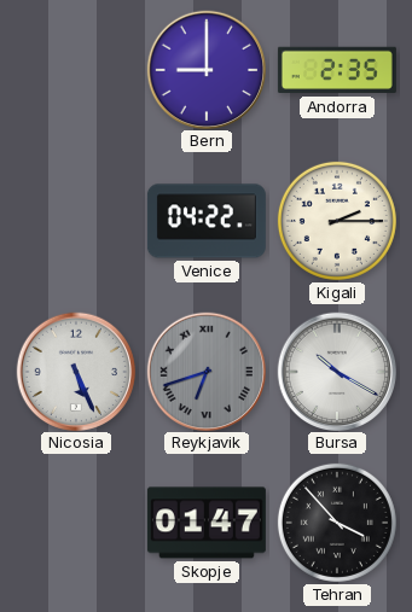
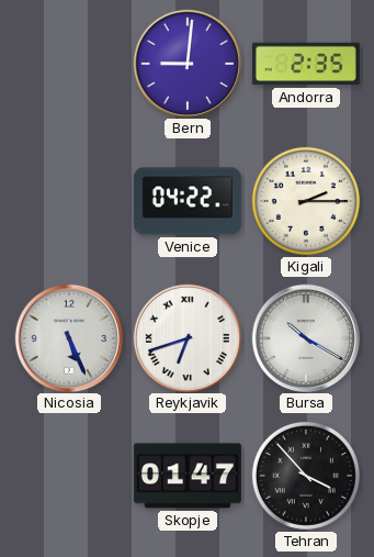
Bern: 9:00 -> 9:01
Reykjavik dial: grey -> white
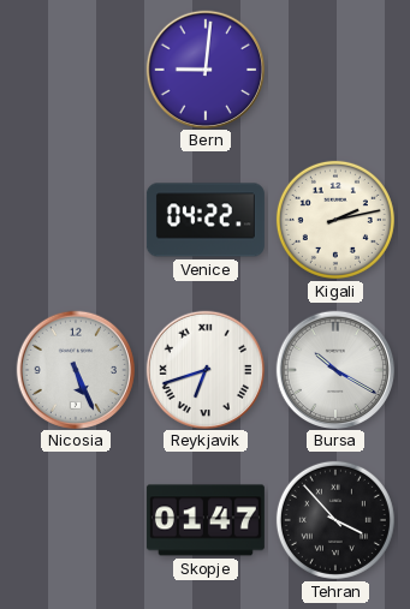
Andorra: 2:35 -> none
Kigali: 2:15 -> 2:13
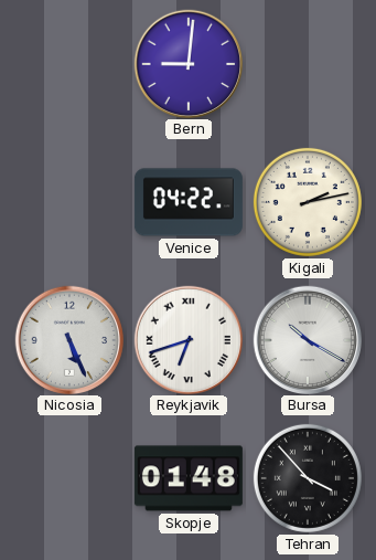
Skopje: 01:47 -> 01:48
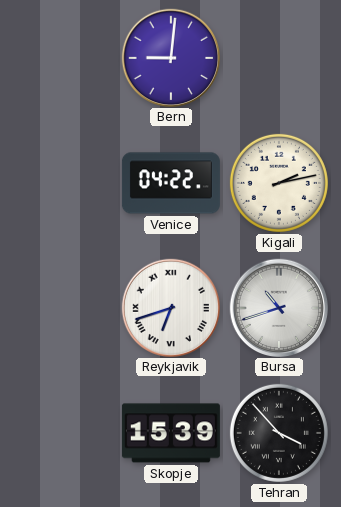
Nicosia: 5:26 -> none
Bursa: 10:20 -> 10:42
Skopje: 01:48 -> 15:39
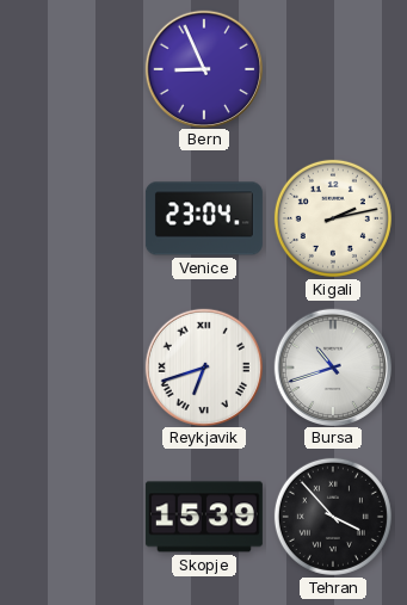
Bern: 9:01 -> 8:56
Venice: 04:22 -> 23:04
